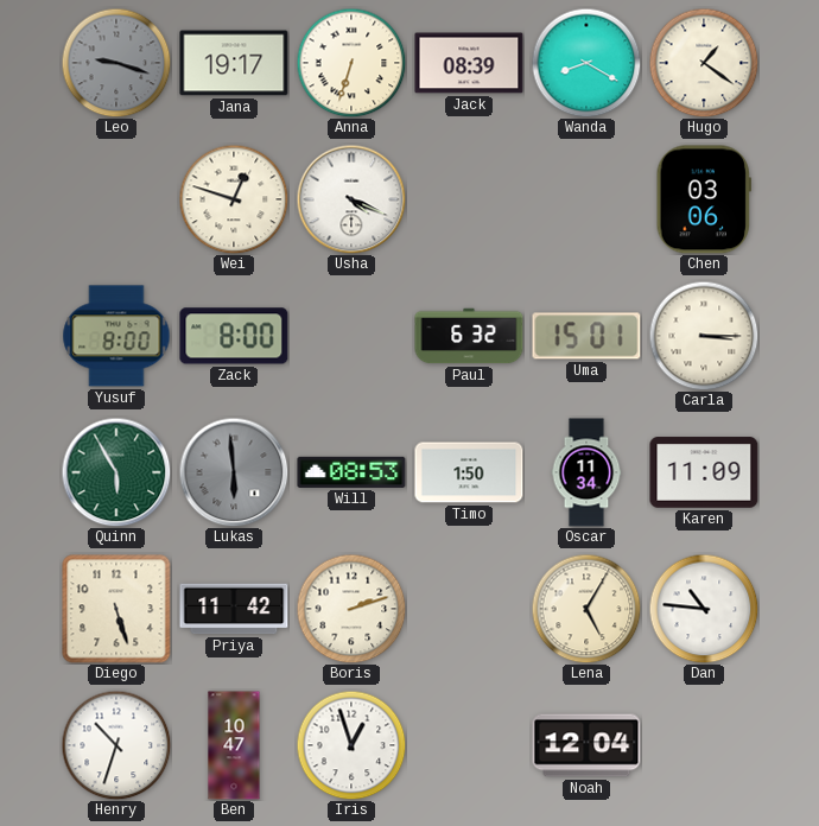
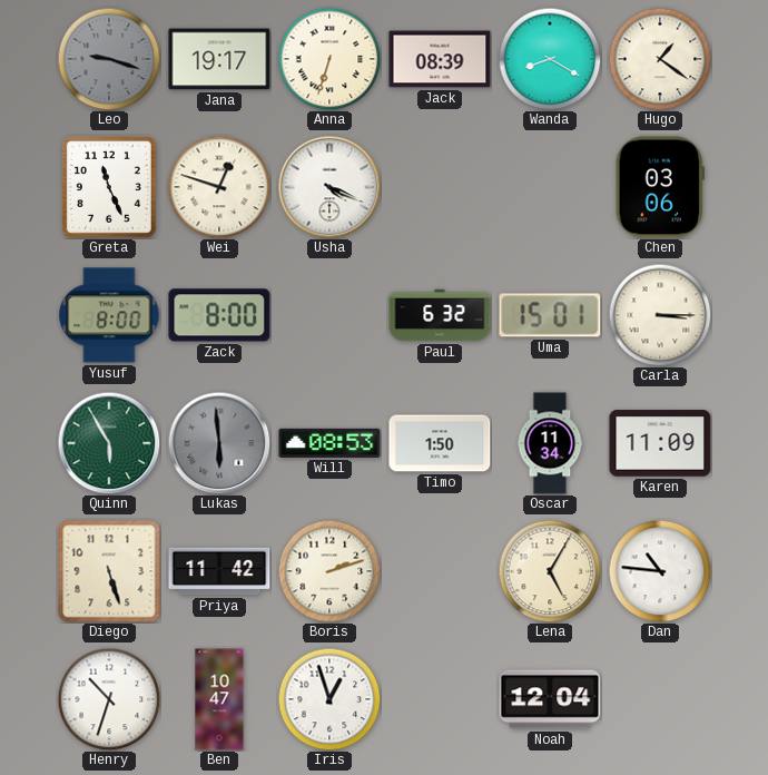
Greta: none -> 11:26
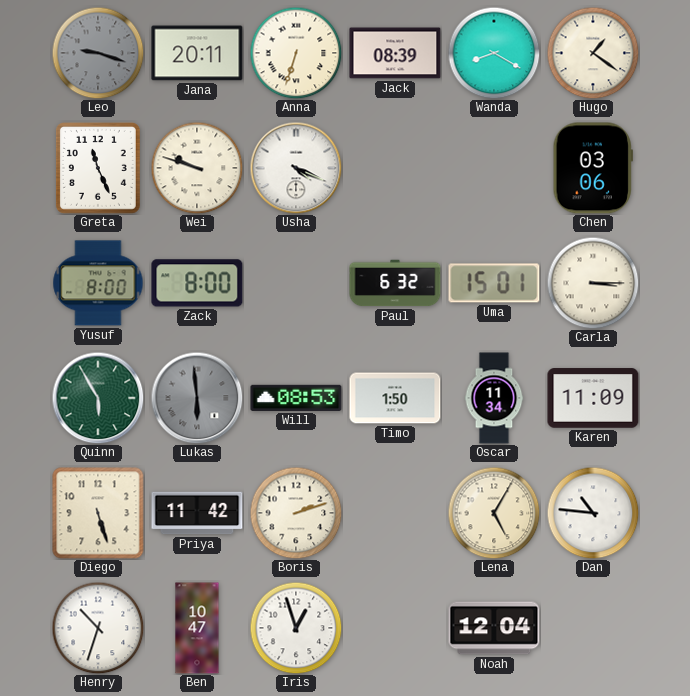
Jana: 19:17 -> 20:11
Wei: 12:48 -> 9:48
